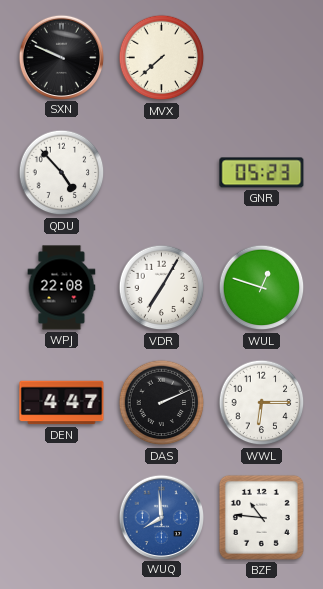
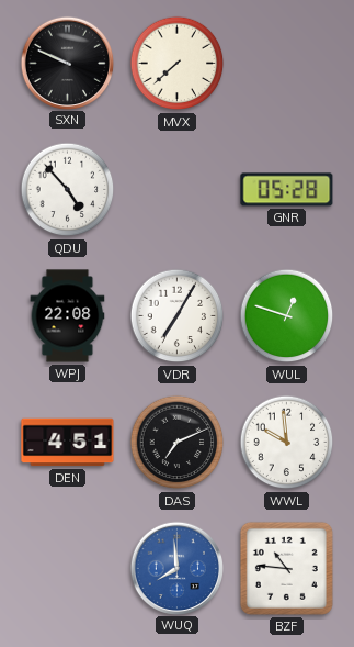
GNR: 05:23 -> 05:28
DEN: 4:47 -> 4:51
DAS: 2:11 -> 7:11
WWL: 6:15 -> 9:59
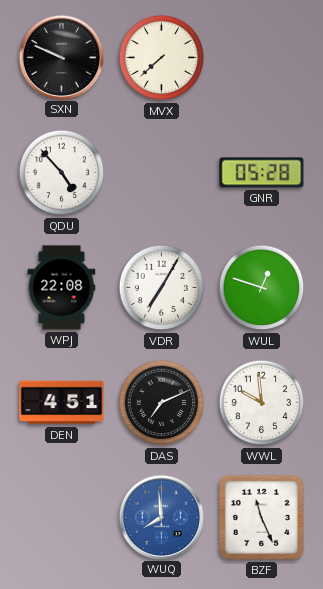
BZF: 10:46 -> 11:26
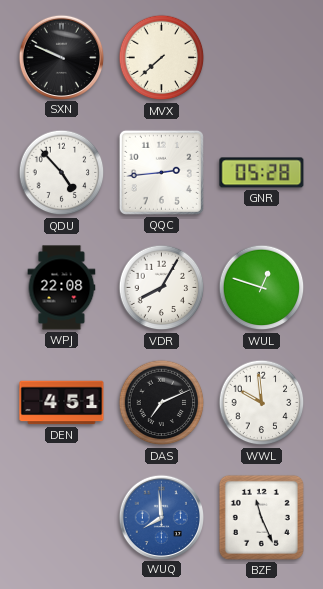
QQC: none -> 2:44
VDR: 7:05 -> 8:05
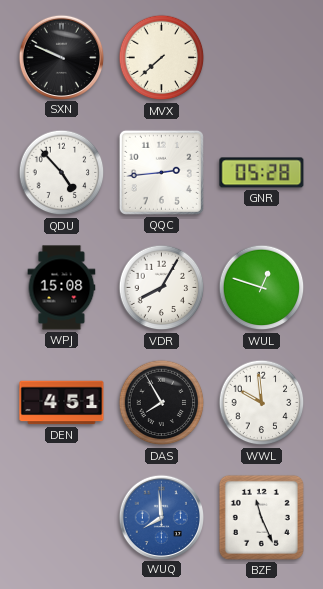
WPJ: 22:08 -> 15:08
DAS: 7:11 -> 7:55
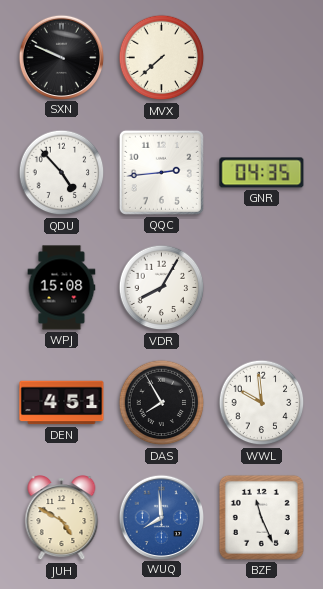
GNR: 05:28 -> 04:35
WUL: 12:48 -> none
JUH: none -> 4:50
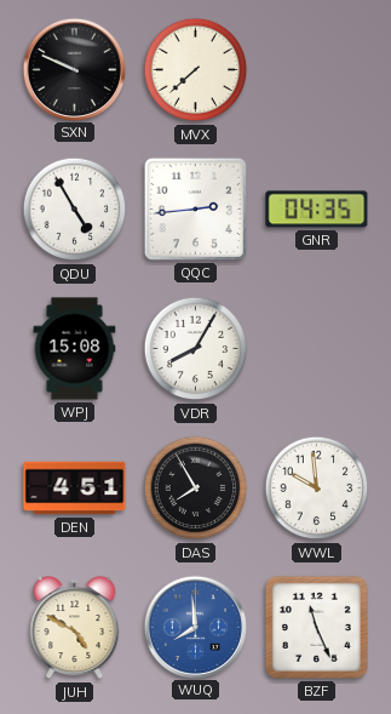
QDU: 4:53 -> 4:55
